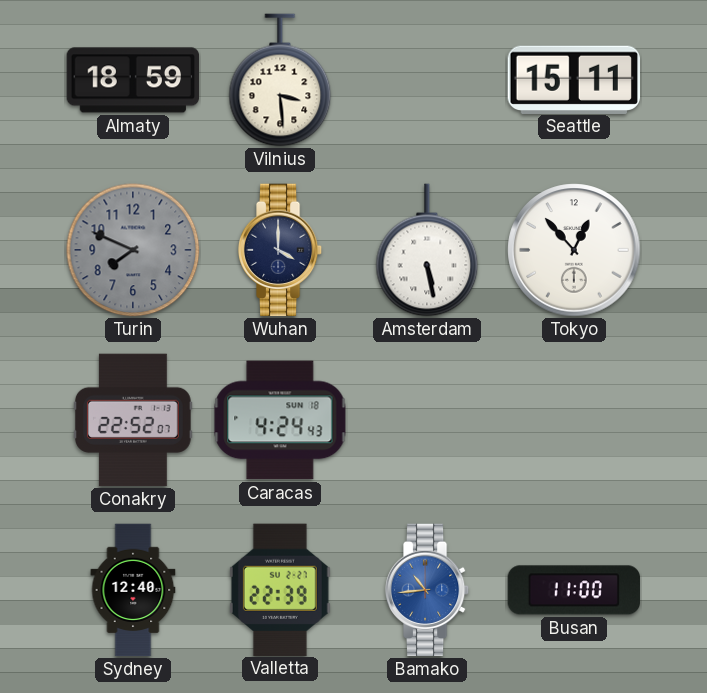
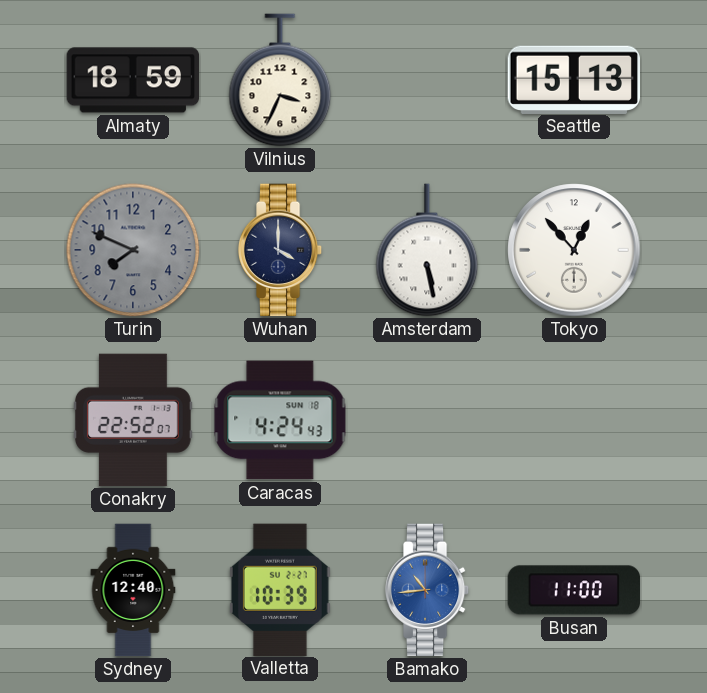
Vilnius: 3:29 -> 3:34
Seattle: 15:11 -> 15:13
Valletta: 22:39 -> 10:39
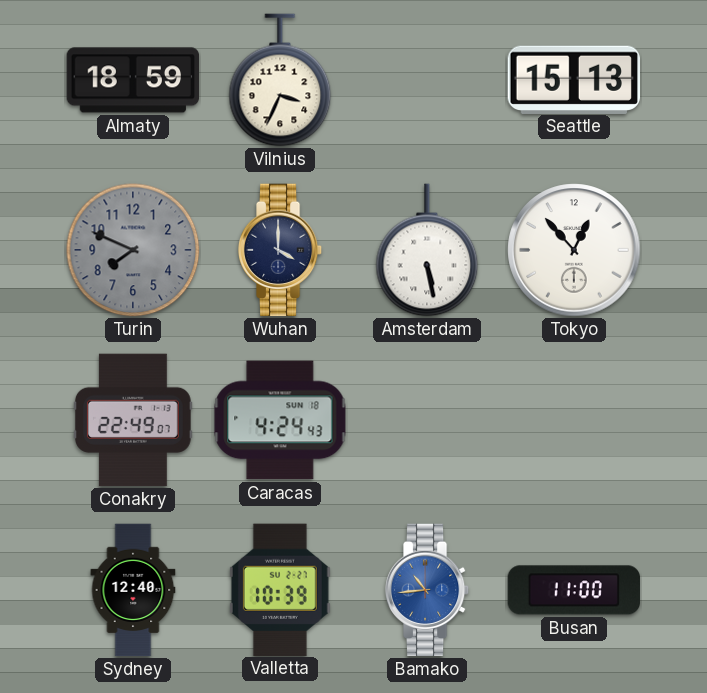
Conakry: 22:52 -> 22:49
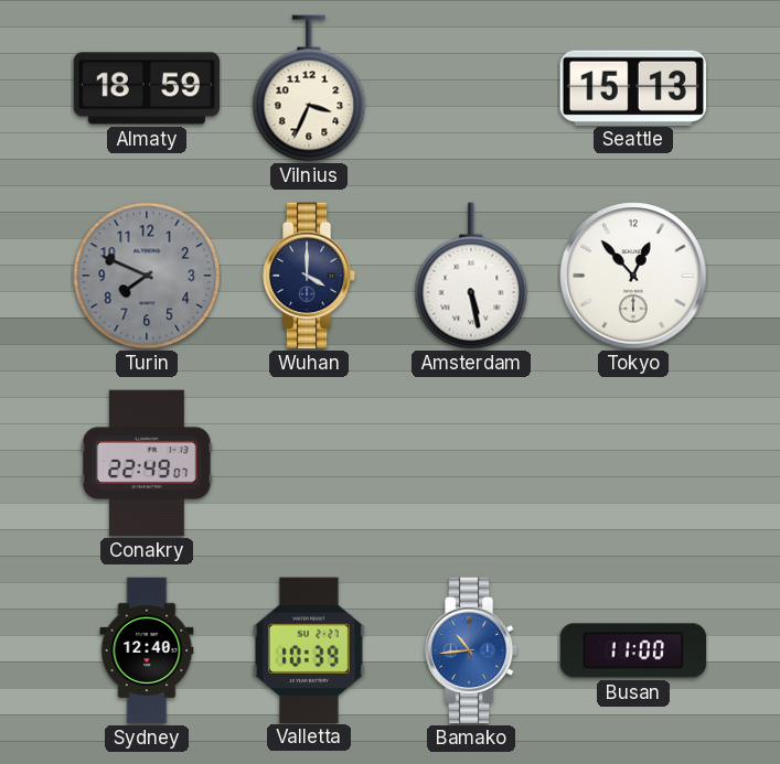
Caracas: 4:24 -> none
